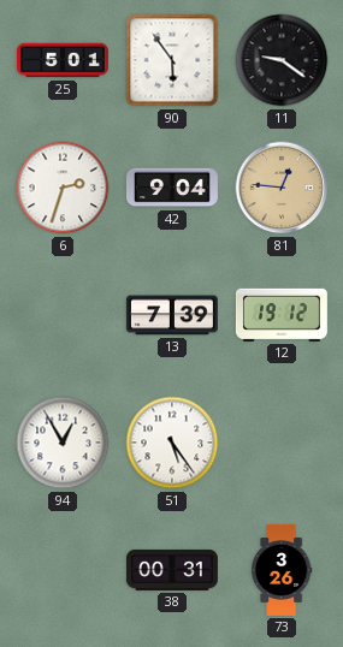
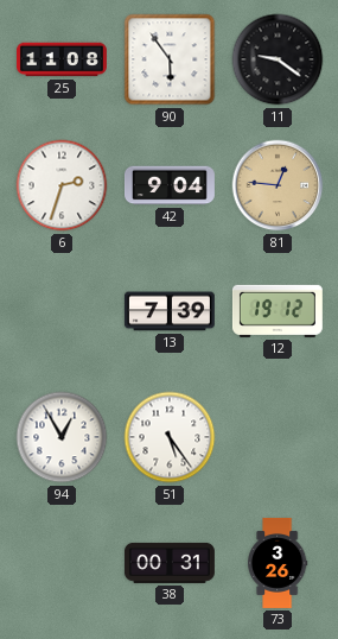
25: 5:01 -> 11:08
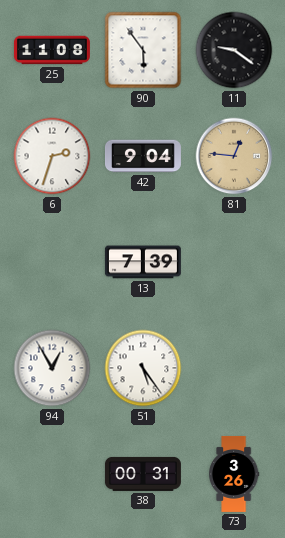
12: 19:12 -> none
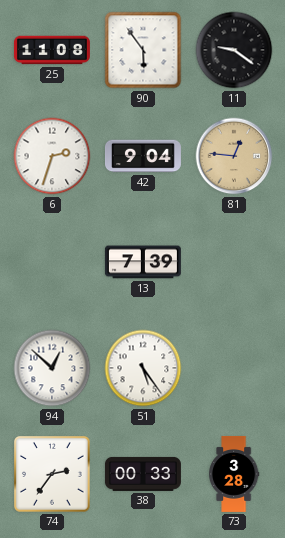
94: 12:55 -> 12:52
74: none -> 2:36
38: 00:31 -> 00:33
73: 3:26 -> 3:28
